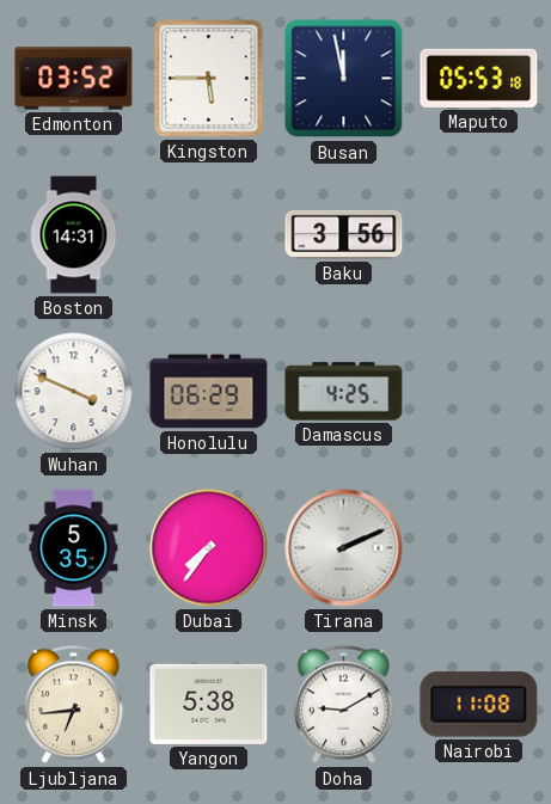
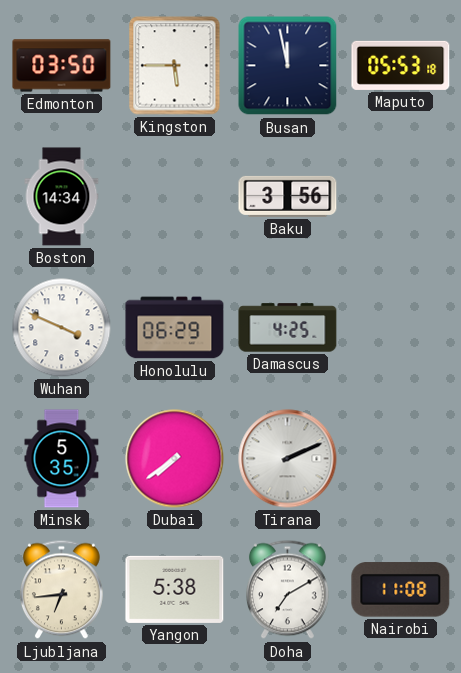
Edmonton: 03:52 -> 03:50
Boston: 14:31 -> 14:34
Dubai: 7:36 -> 7:39
Doha: 9:10 -> 7:10
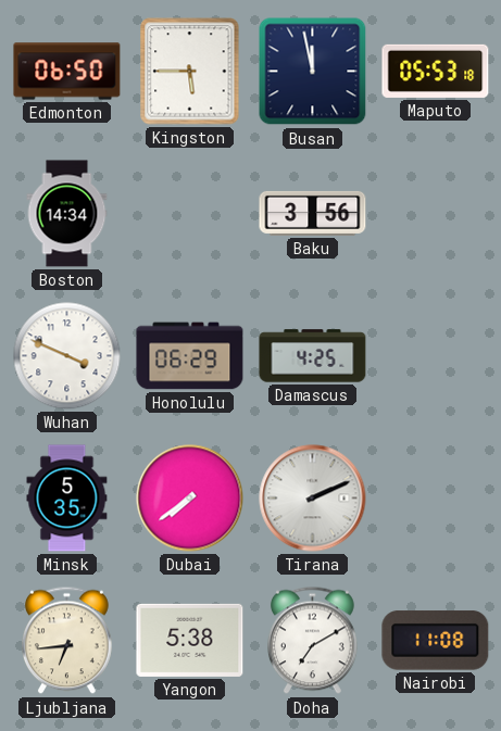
Edmonton: 03:50 -> 06:50
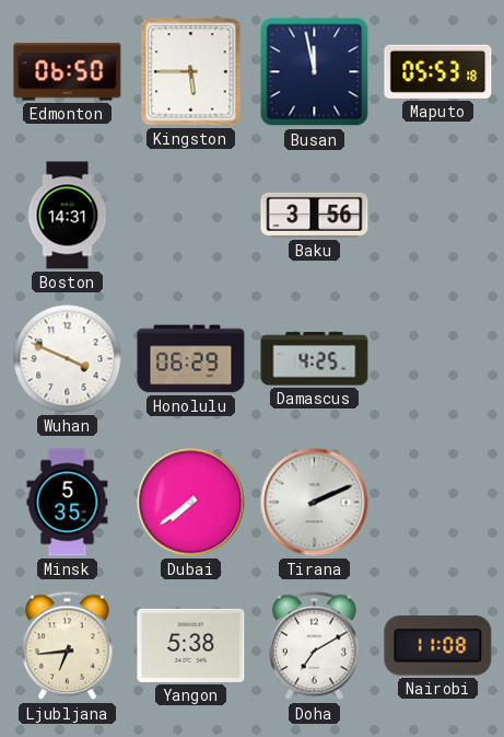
Boston: 14:34 -> 14:31
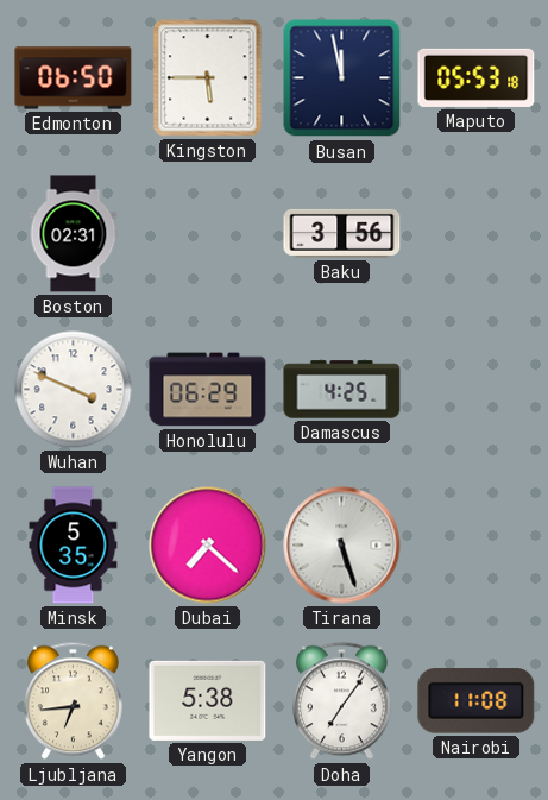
Boston: 14:31 -> 02:31
Dubai: 7:39 -> 7:22
Tirana: 2:11 -> 5:27
Doha: 7:10 -> 7:06
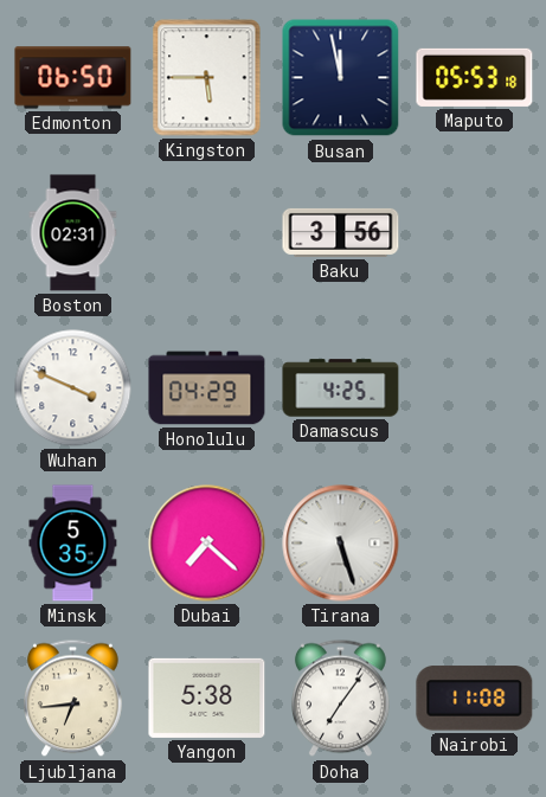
Honolulu: 06:29 -> 04:29
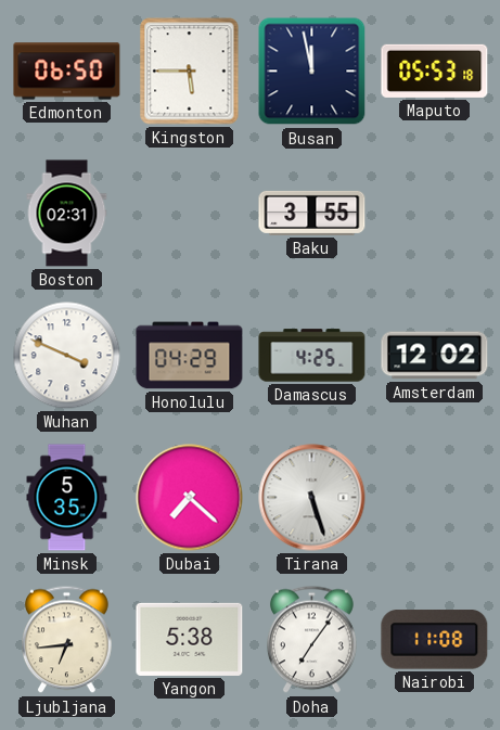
Baku: 3:56 -> 3:55
Amsterdam: none -> 12:02
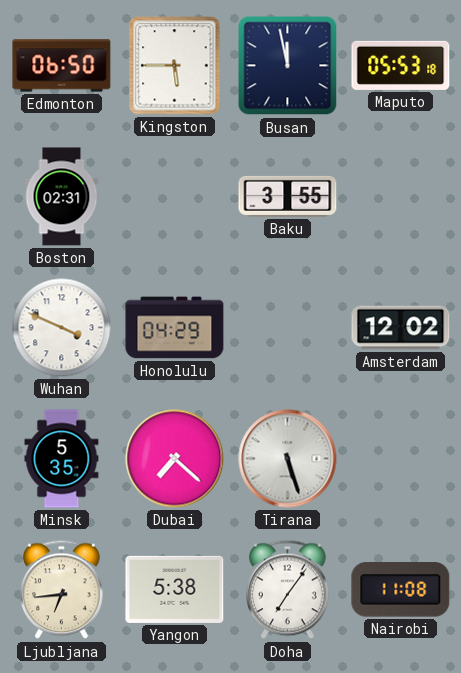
Damascus: 4:25 -> none
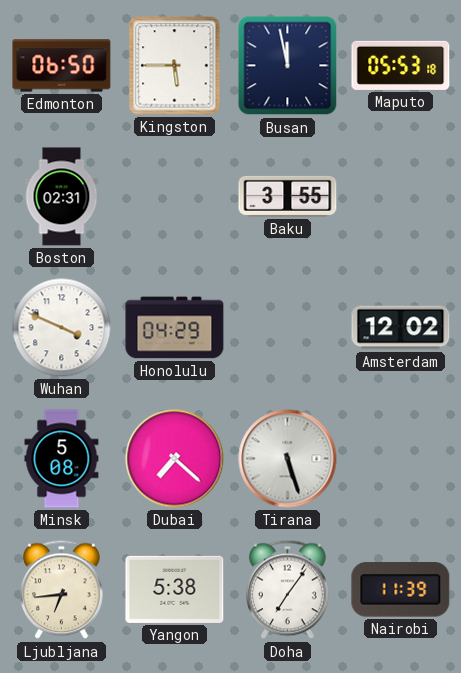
Minsk: 5:35 -> 5:08
Nairobi: 11:08 -> 11:39
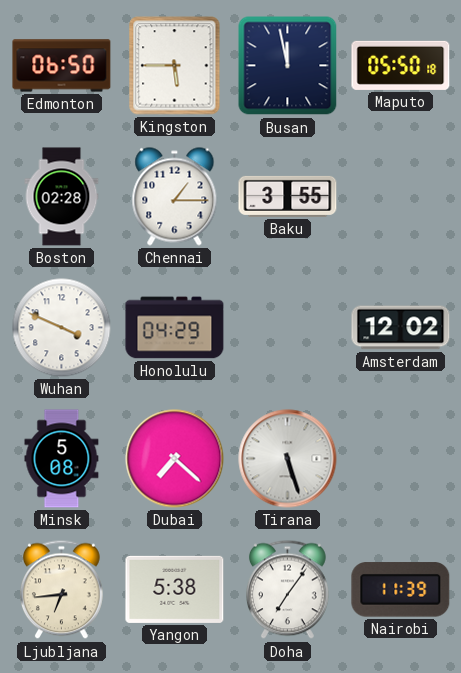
Maputo: 05:53 -> 05:50
Boston: 02:31 -> 02:28
Chennai: none -> 1:15
